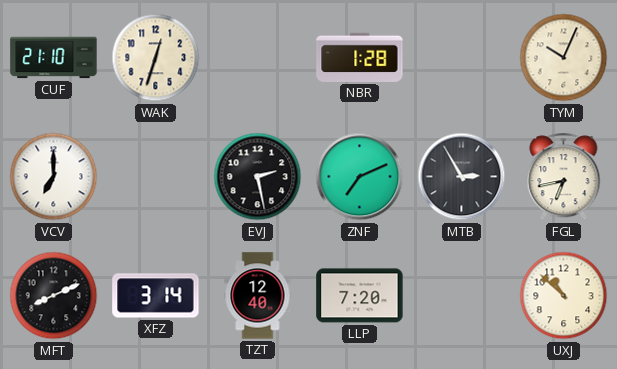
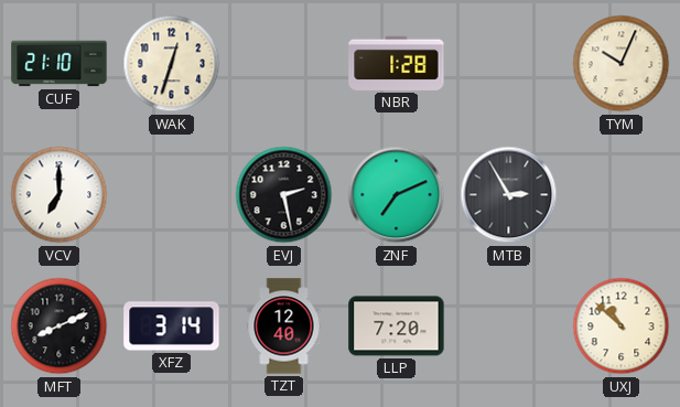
FGL: 6:43 -> none
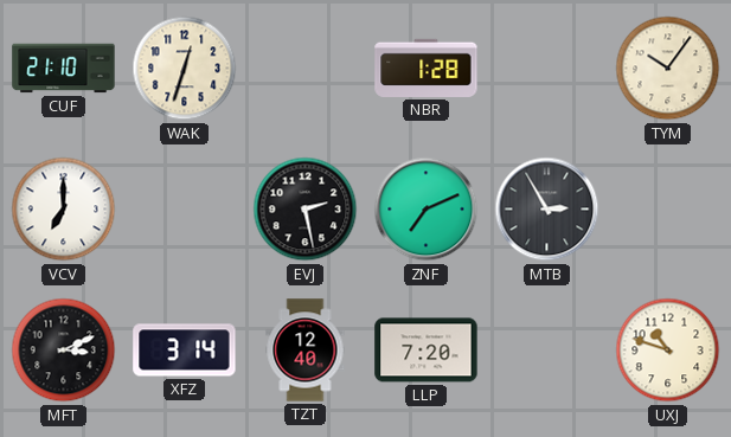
TYM: 10:04 -> 10:06
MFT: 8:11 -> 3:11
UXJ: 10:52 -> 10:48
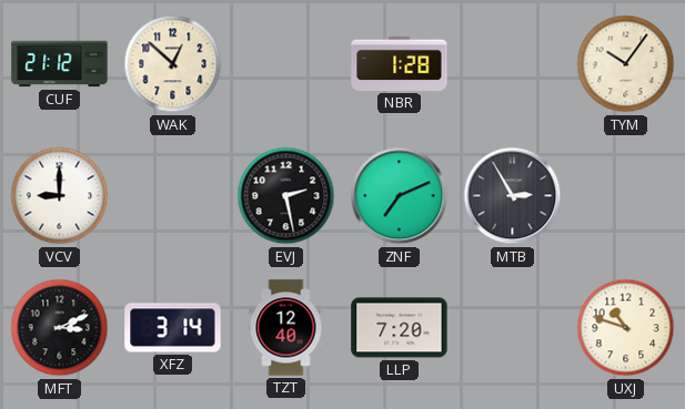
CUF: 21:10 -> 21:12
WAK: 12:33 -> 12:52
VCV: 7:00 -> 9:00
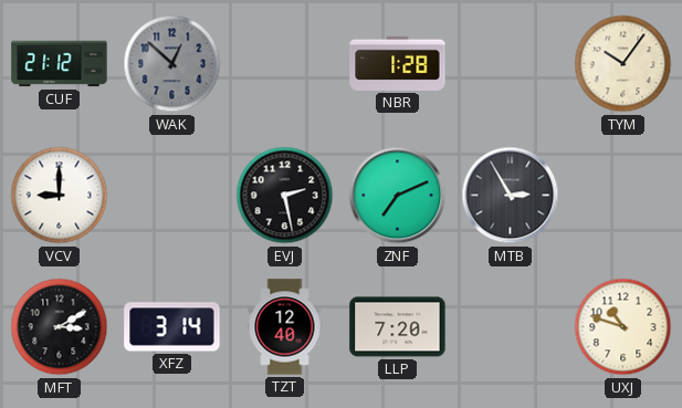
WAK dial: cream -> grey
MFT: 3:11 -> 3:10
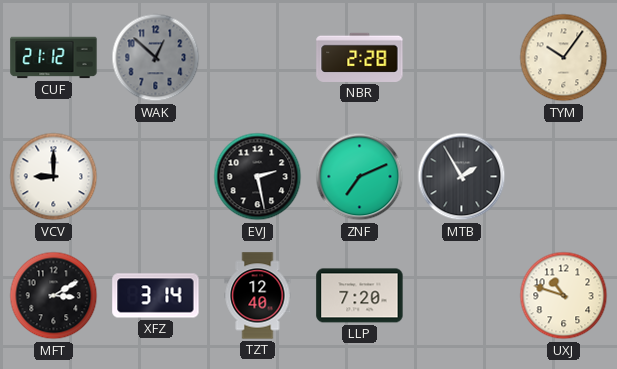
NBR: 1:28 -> 2:28
MTB: 2:55 -> 1:55
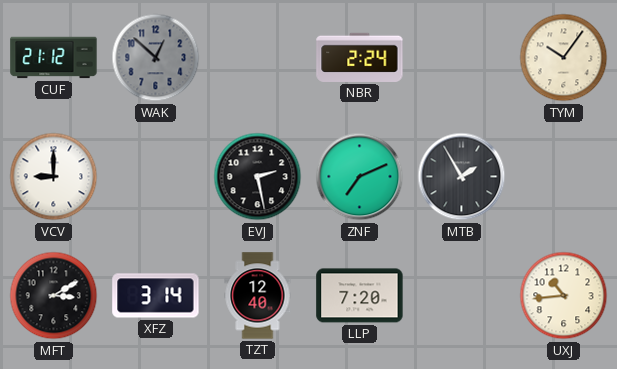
NBR: 2:28 -> 2:24
UXJ: 10:48 -> 10:44
